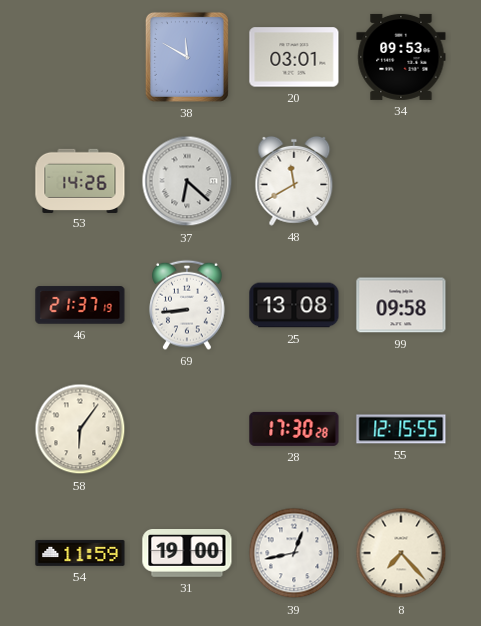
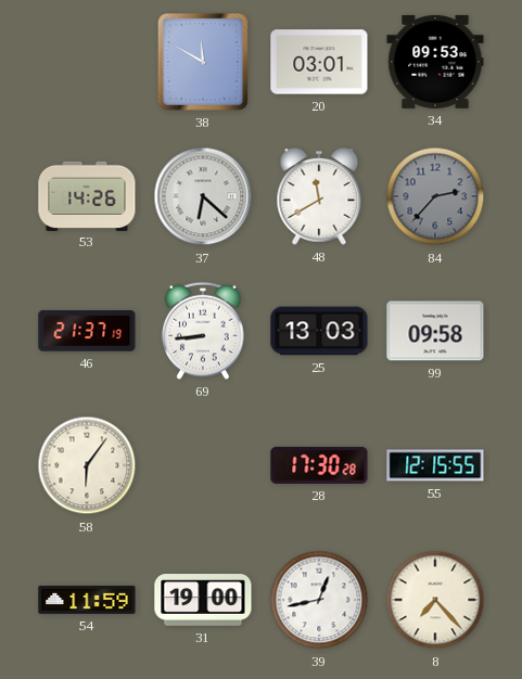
84: none -> 2:37
25: 13:08 -> 13:03
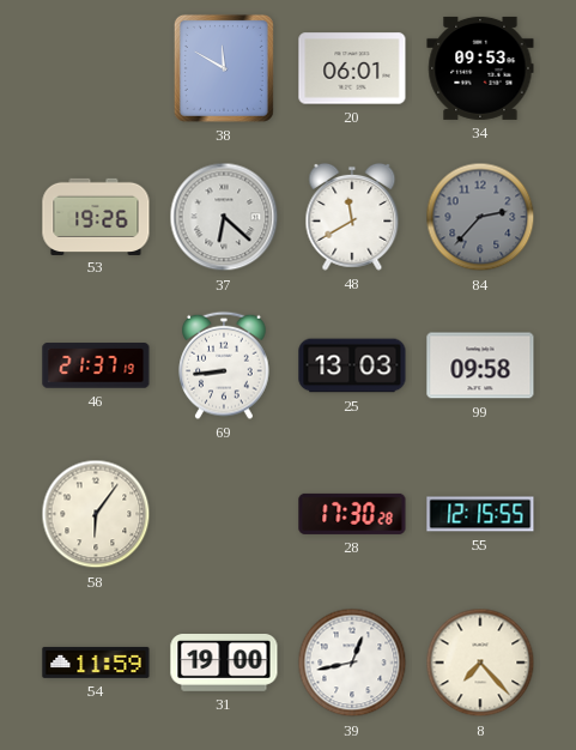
20: 03:01 -> 06:01
53: 14:26 -> 19:26
